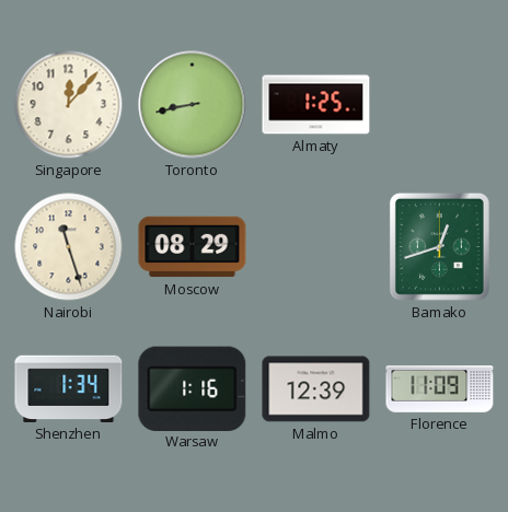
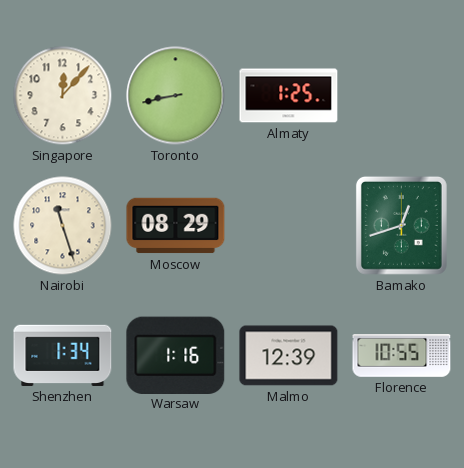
Florence: 11:09 -> 10:55
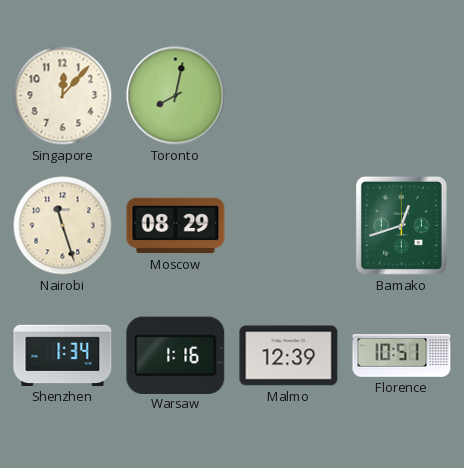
Toronto: 8:43 -> 8:02
Almaty: 1:25 -> none
Florence: 10:55 -> 10:51
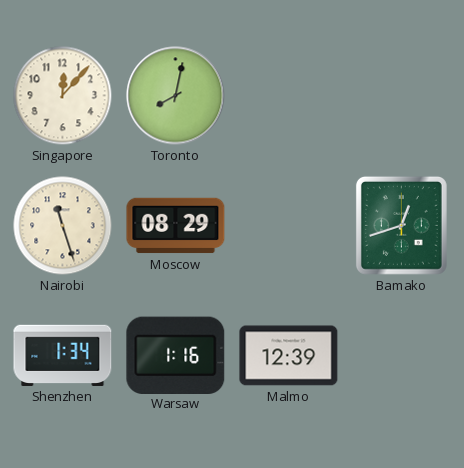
Florence: 10:51 -> none
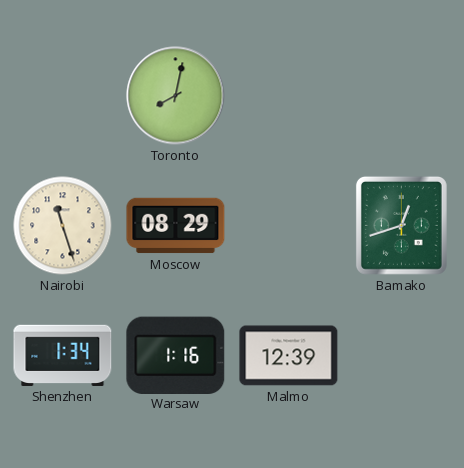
Singapore: 12:07 -> none
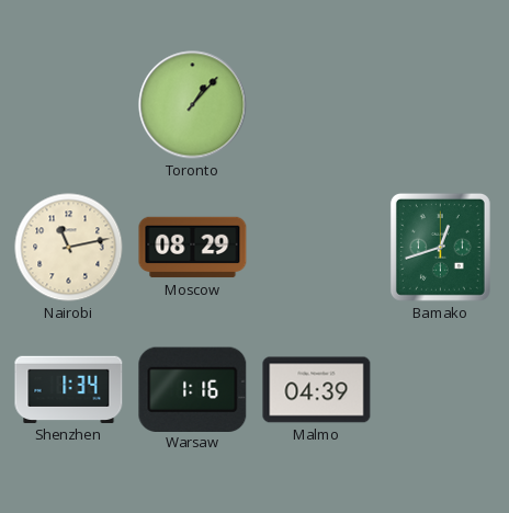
Toronto: 8:02 -> 1:07
Nairobi: 11:27 -> 11:13
Malmo: 12:39 -> 04:39
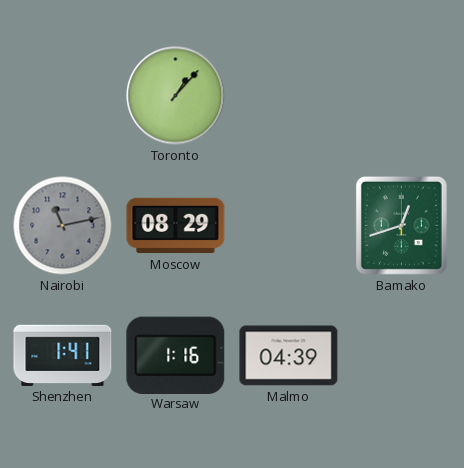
Nairobi dial: cream -> grey
Shenzhen: 1:34 -> 1:41
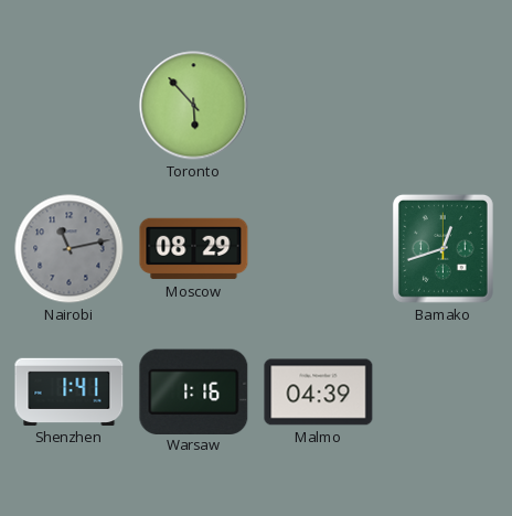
Toronto: 1:07 -> 5:53
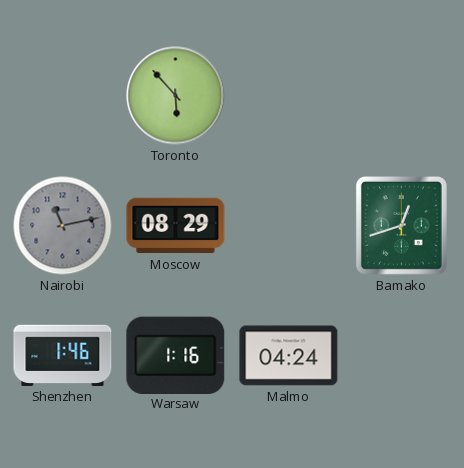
Shenzhen: 1:41 -> 1:46
Malmo: 04:39 -> 04:24
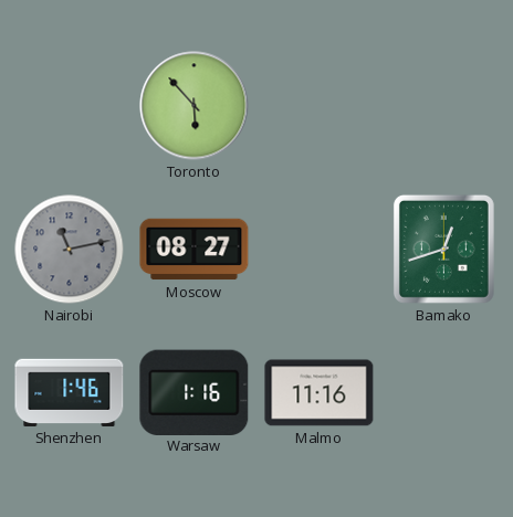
Moscow: 08:29 -> 08:27
Malmo: 04:24 -> 11:16
